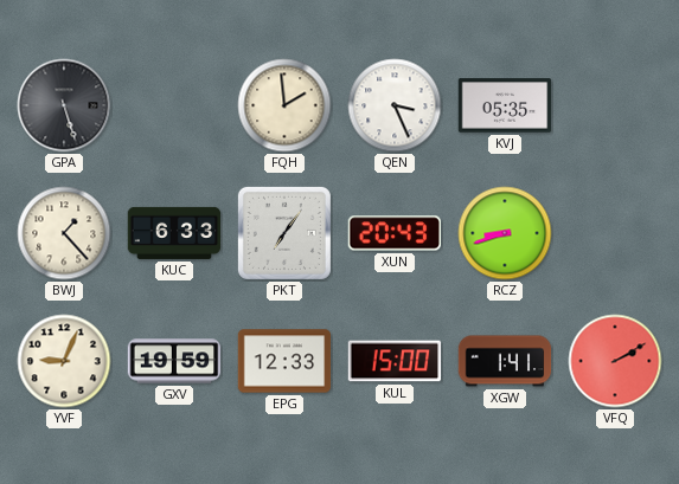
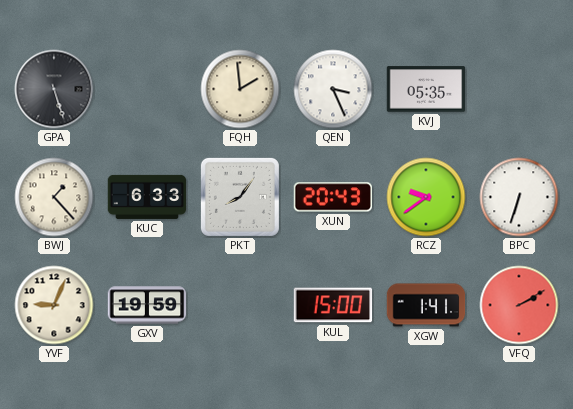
PKT: 7:06 -> 8:06
RCZ: 8:42 -> 9:39
BPC: none -> 6:33
EPG: 12:33 -> none
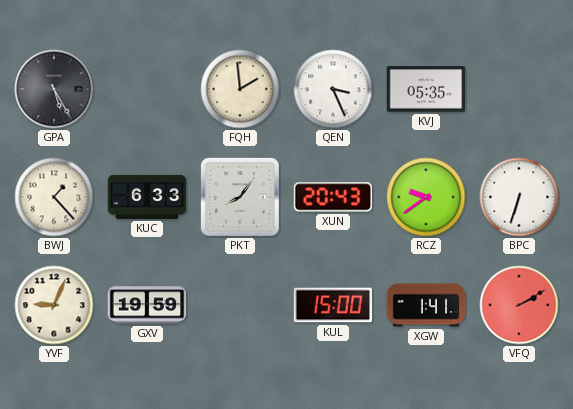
GPA: 5:27 -> 5:25
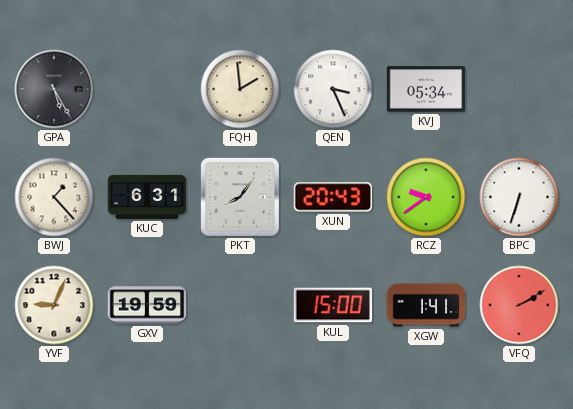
KVJ: 05:35 -> 05:34
KUC: 6:33 -> 6:31
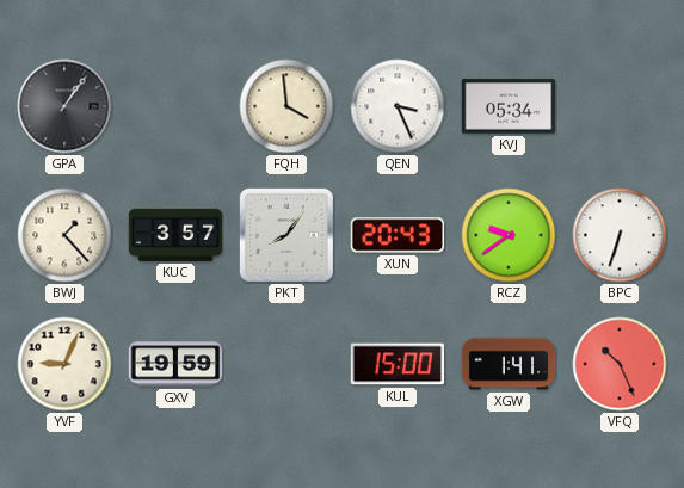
GPA: 5:25 -> 1:06
FQH: 1:59 -> 3:59
KUC: 6:31 -> 3:57
VFQ: 2:10 -> 10:26
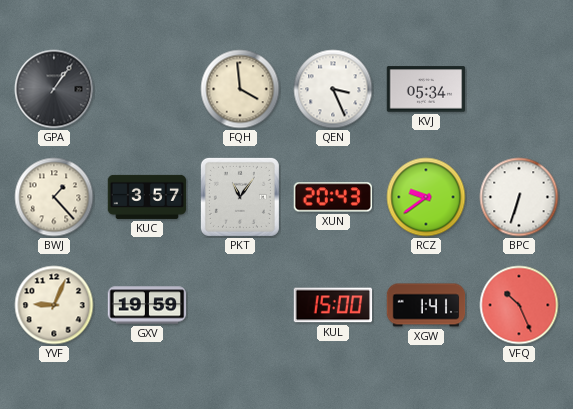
PKT: 8:06 -> 11:06
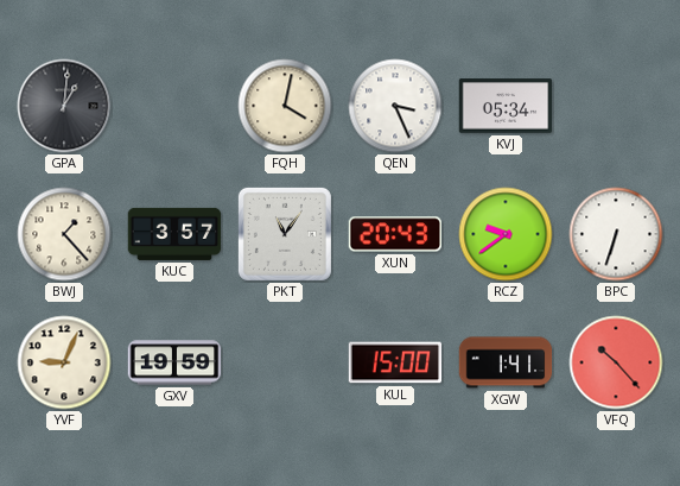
GPA: 1:06 -> 1:01
FQH: 3:59 -> 4:02
VFQ: 10:26 -> 10:23
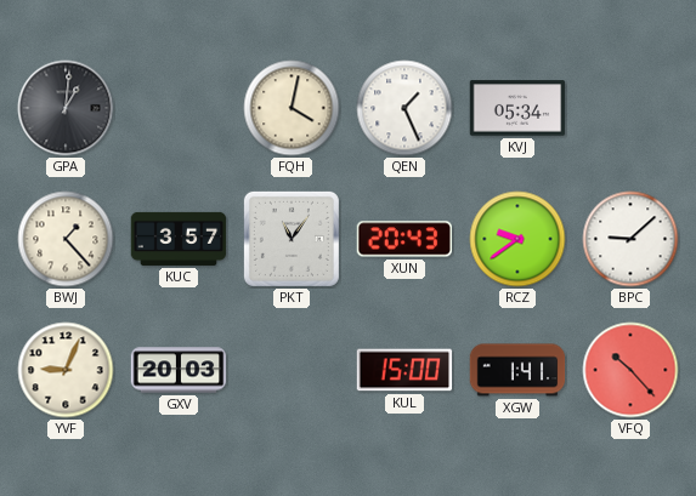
QEN: 3:26 -> 1:26
BPC: 6:33 -> 9:08
GXV: 19:59 -> 20:03
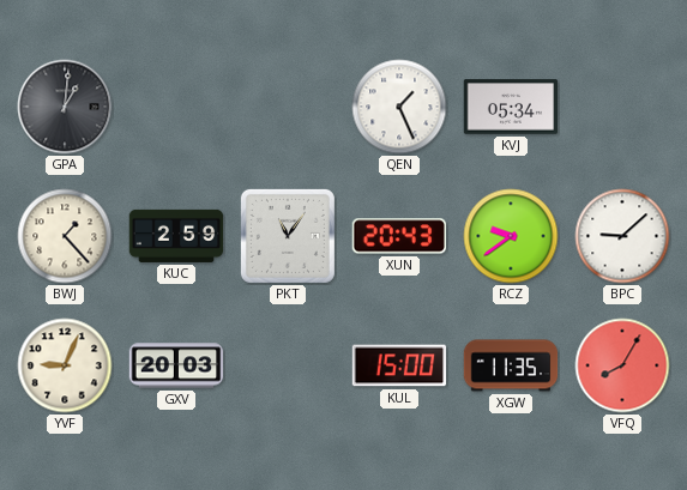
FQH: 4:02 -> none
KUC: 3:57 -> 2:59
XGW: 1:41 -> 11:35
VFQ: 10:23 -> 8:05
